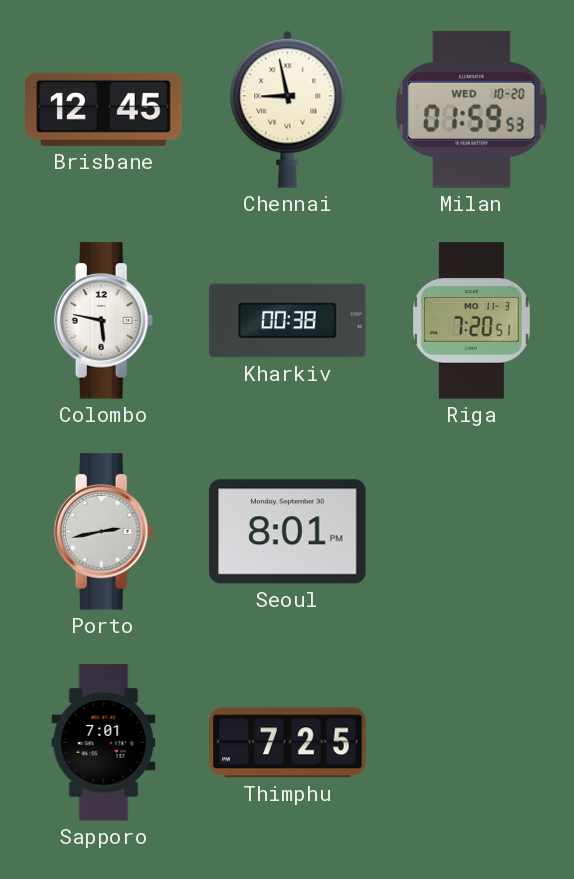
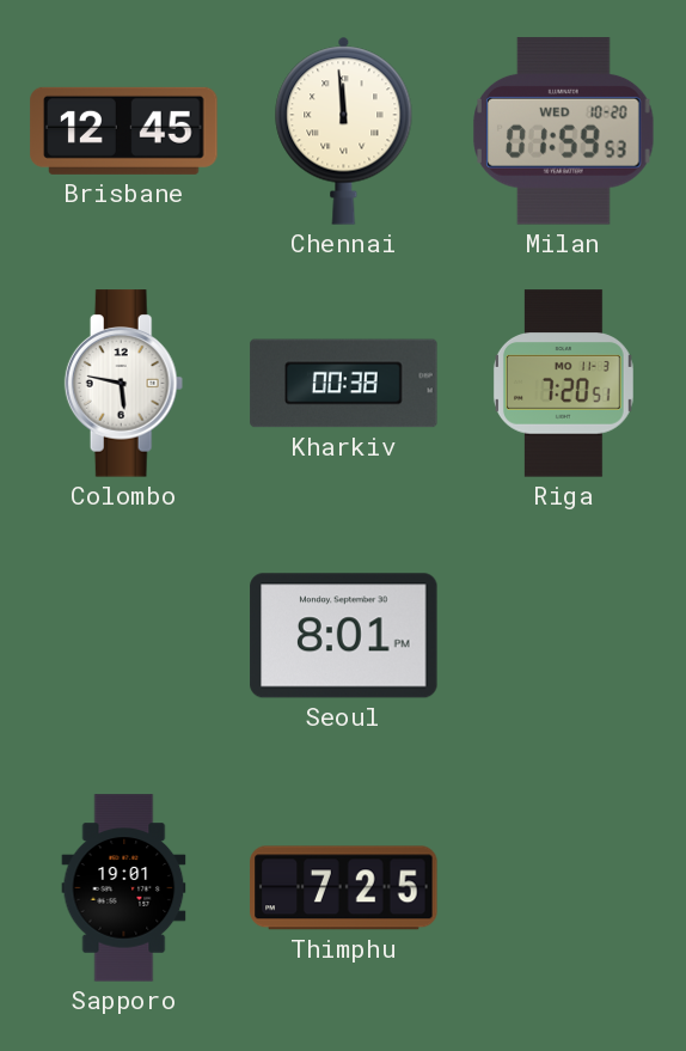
Chennai: 8:58 -> 11:59
Porto: 2:43 -> none
Sapporo: 7:01 -> 19:01
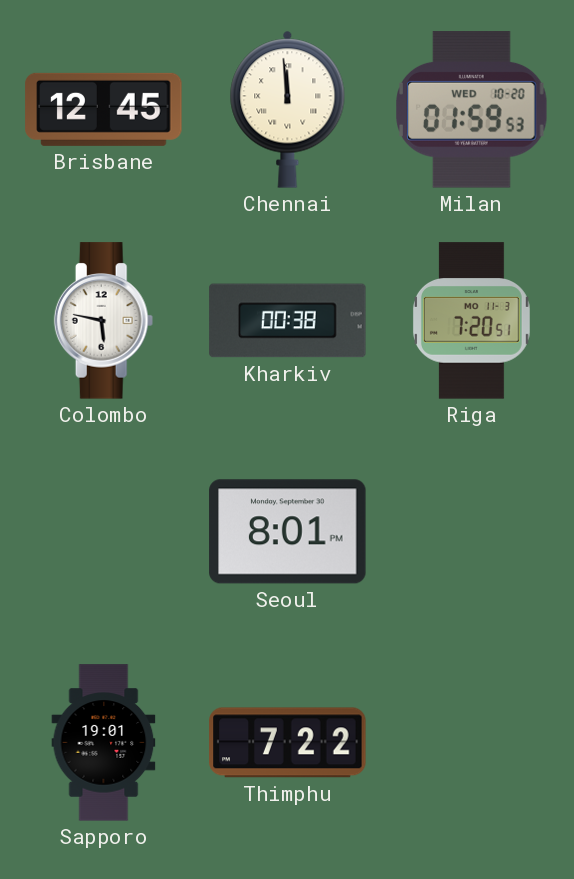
Thimphu: 7:25 -> 7:22
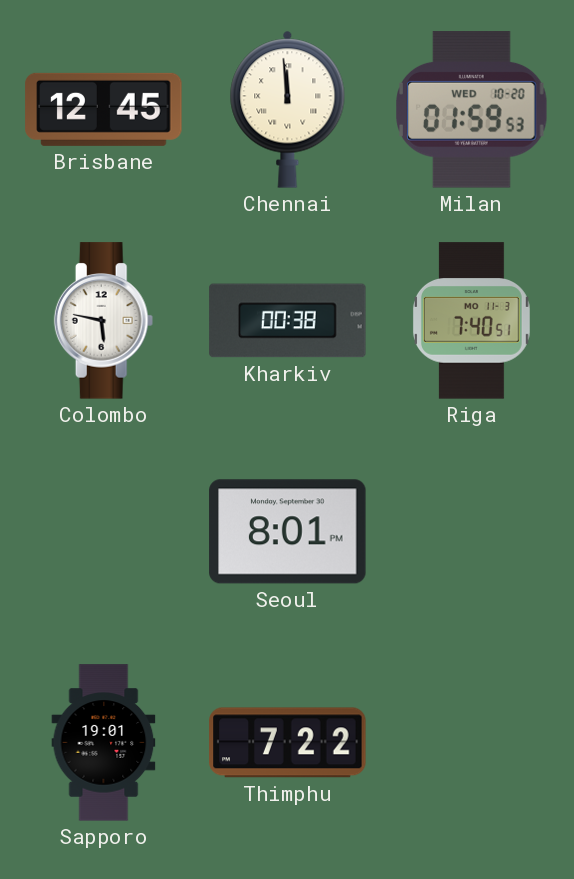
Riga: 7:20 -> 7:40
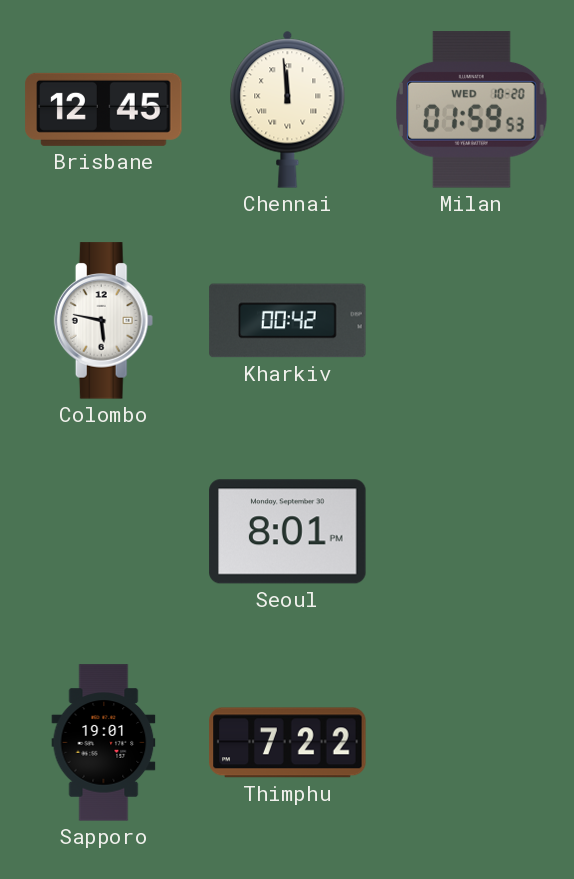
Kharkiv: 00:38 -> 00:42
Riga: 7:40 -> none
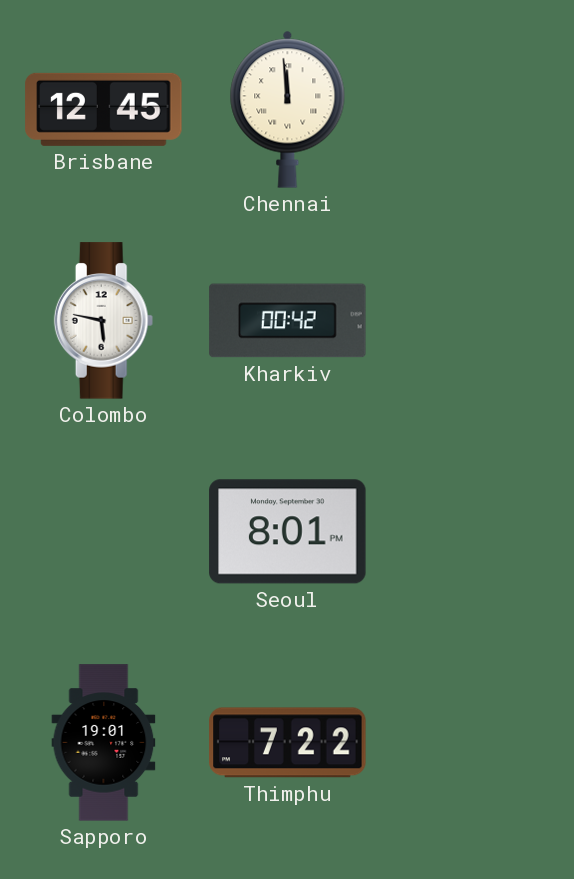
Milan: 01:59 -> none
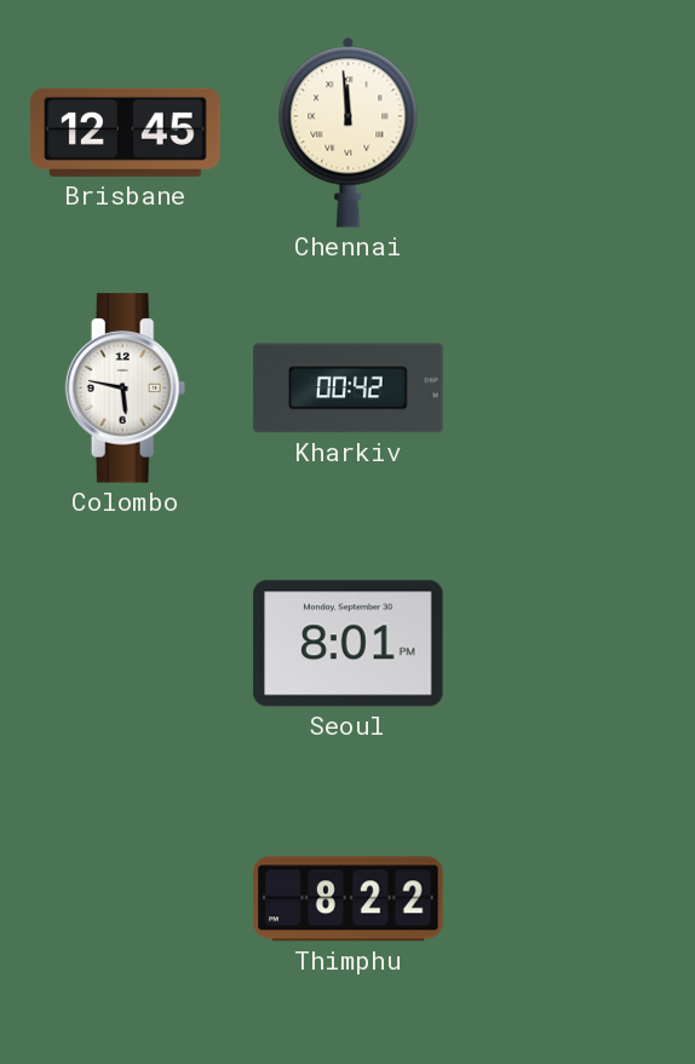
Sapporo: 19:01 -> none
Thimphu: 7:22 -> 8:22
